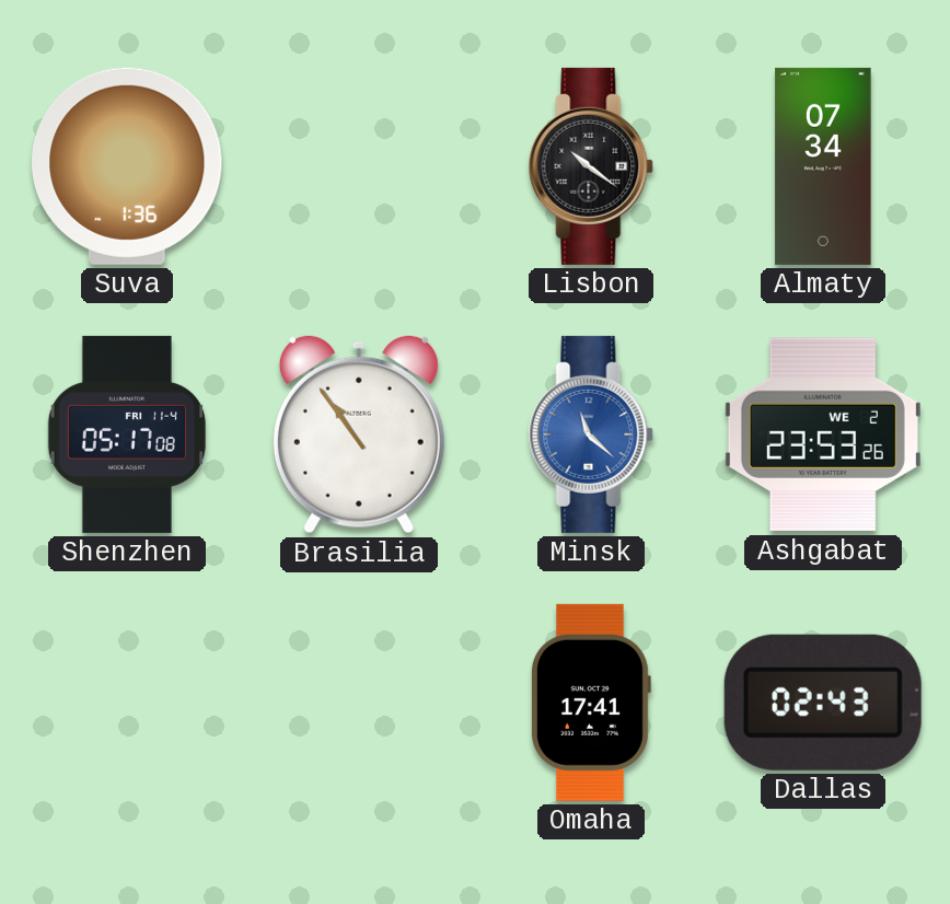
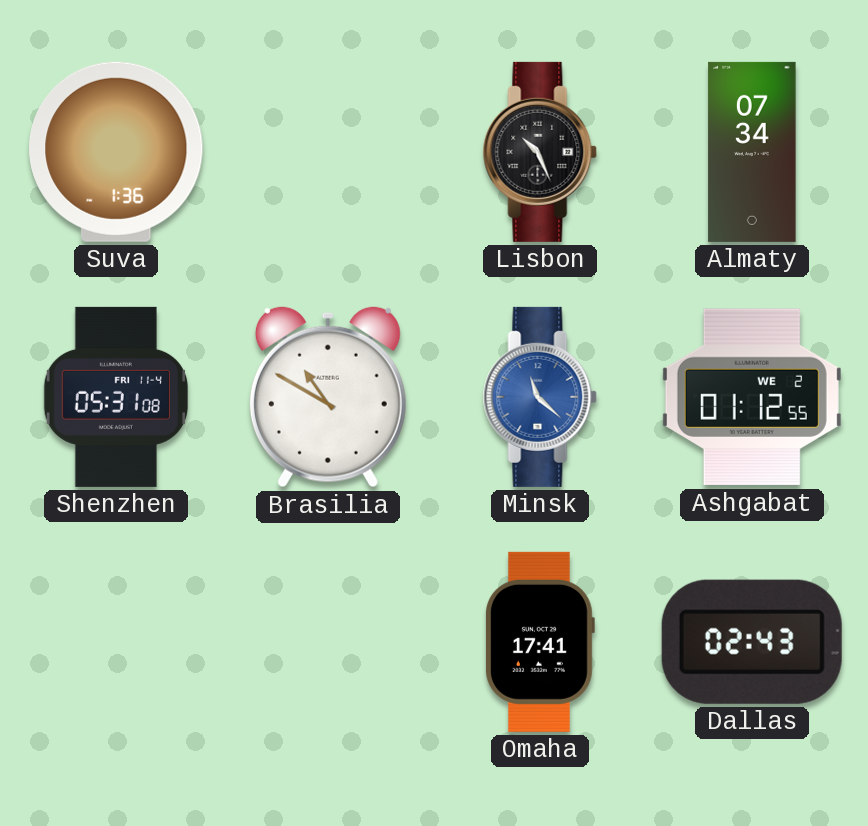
Lisbon: 10:21 -> 10:26
Shenzhen: 05:17 -> 05:31
Brasilia: 10:54 -> 10:50
Ashgabat: 23:53 -> 01:12
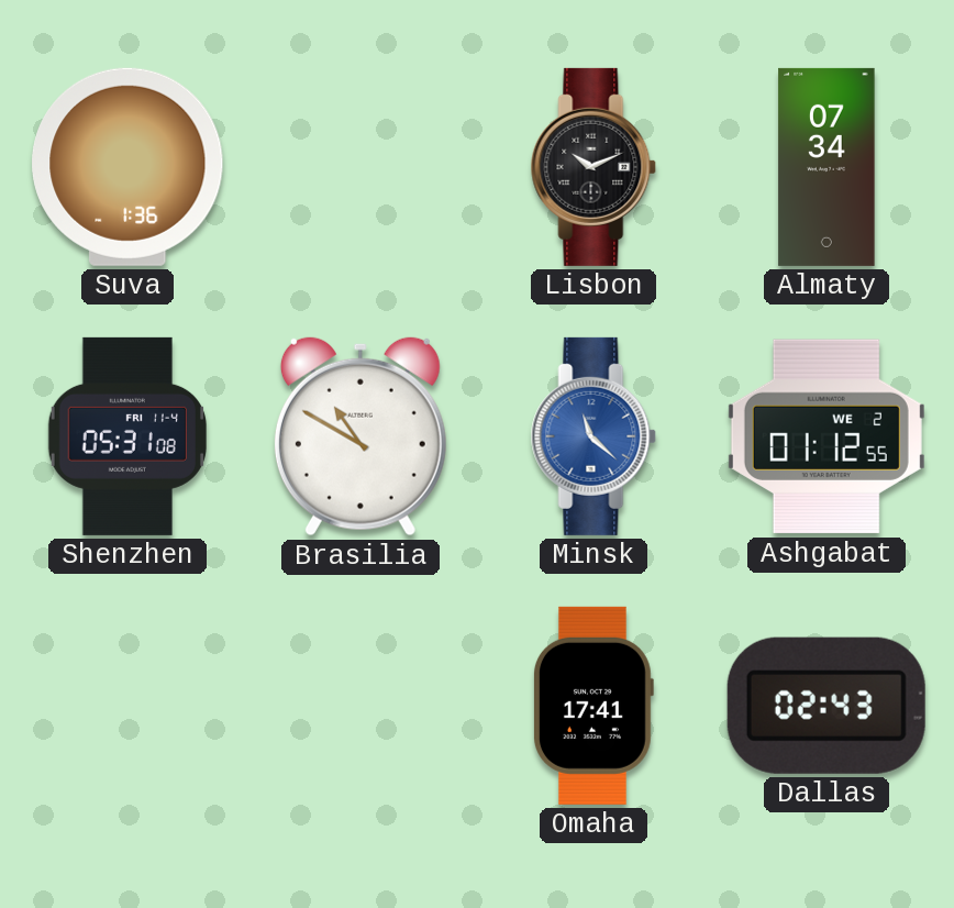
Lisbon: 10:26 -> 10:11
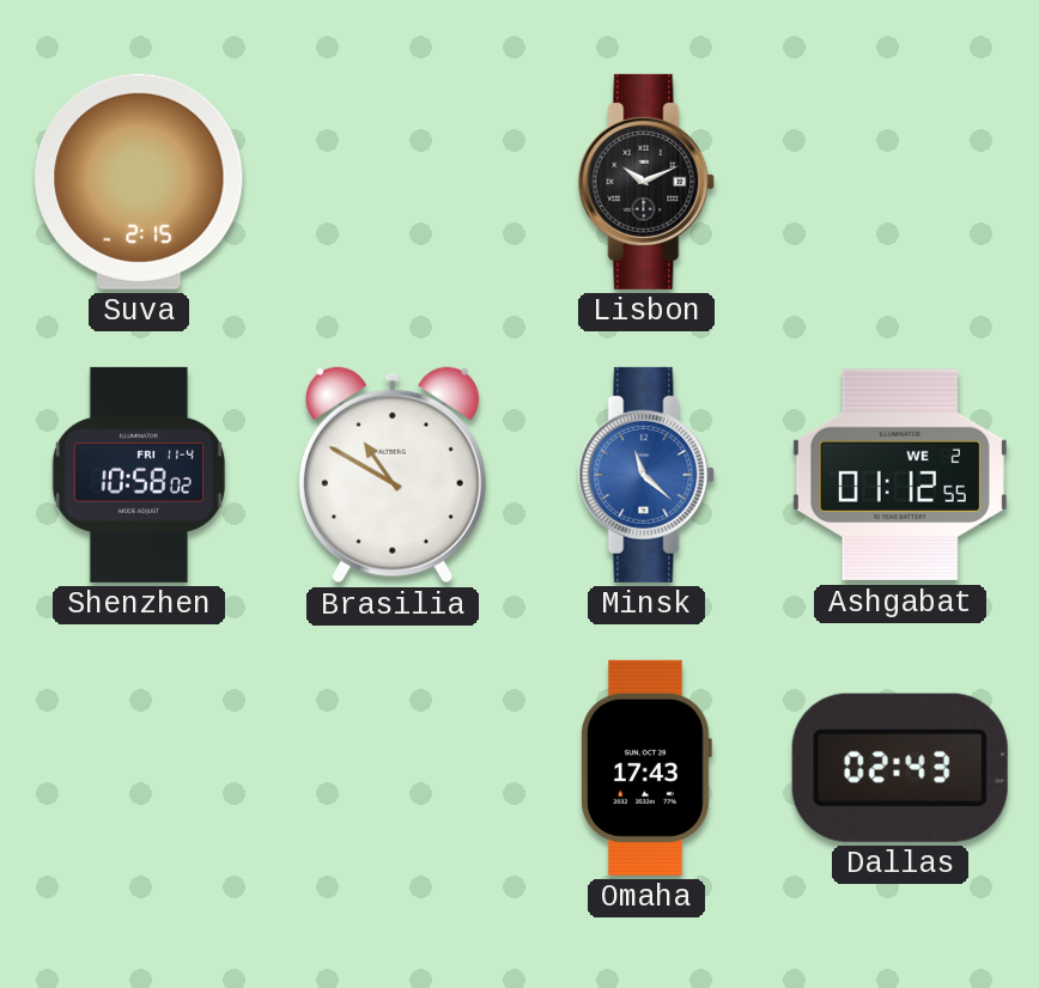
Suva: 1:36 -> 2:15
Almaty: 07:34 -> none
Shenzhen: 05:31 -> 10:58
Omaha: 17:41 -> 17:43
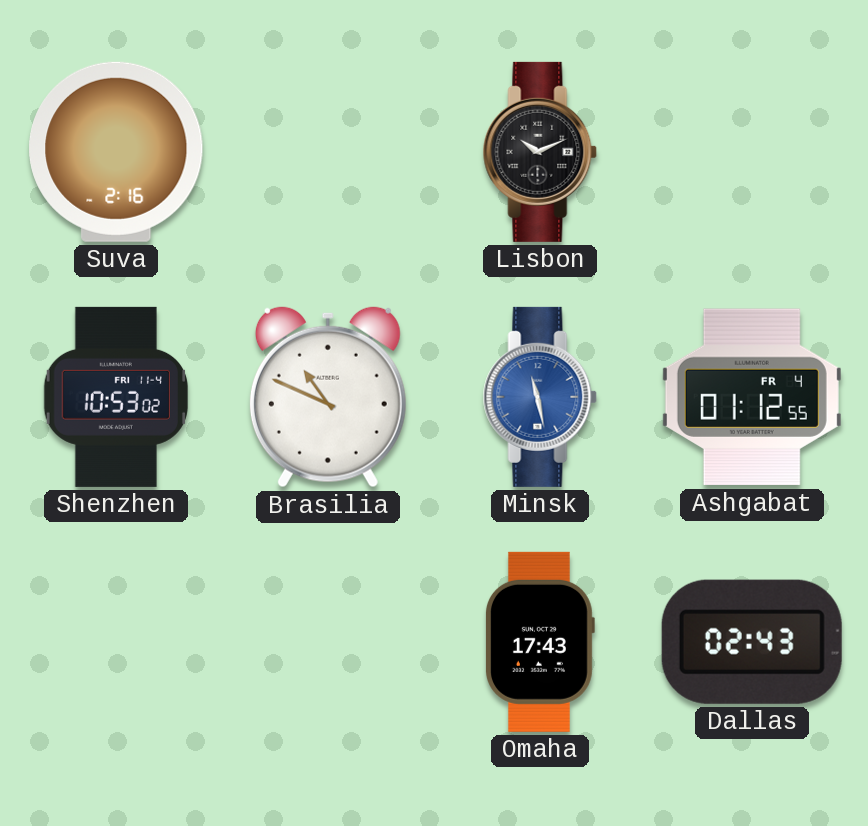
Suva: 2:15 -> 2:16
Shenzhen: 10:58 -> 10:53
Brasilia: 10:50 -> 10:49
Minsk: 11:22 -> 11:28
Ashgabat date: WE 2 -> FR 4
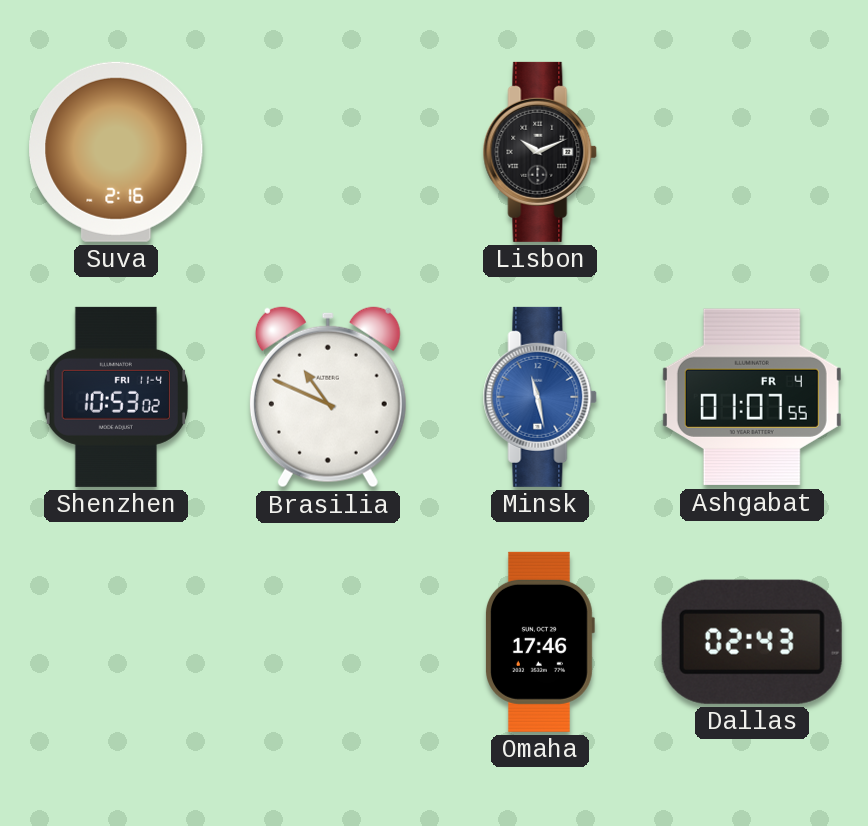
Ashgabat: 01:12 -> 01:07
Omaha: 17:43 -> 17:46
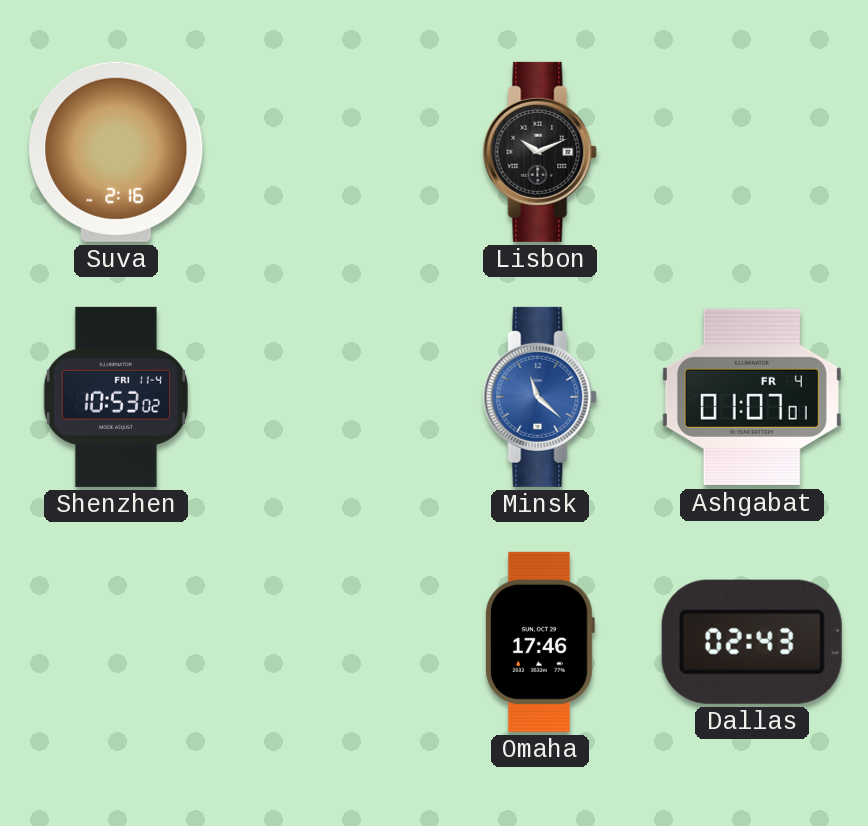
Brasilia: 10:49 -> none
Minsk: 11:28 -> 11:22
Ashgabat: 01:07:55 -> 01:07:01
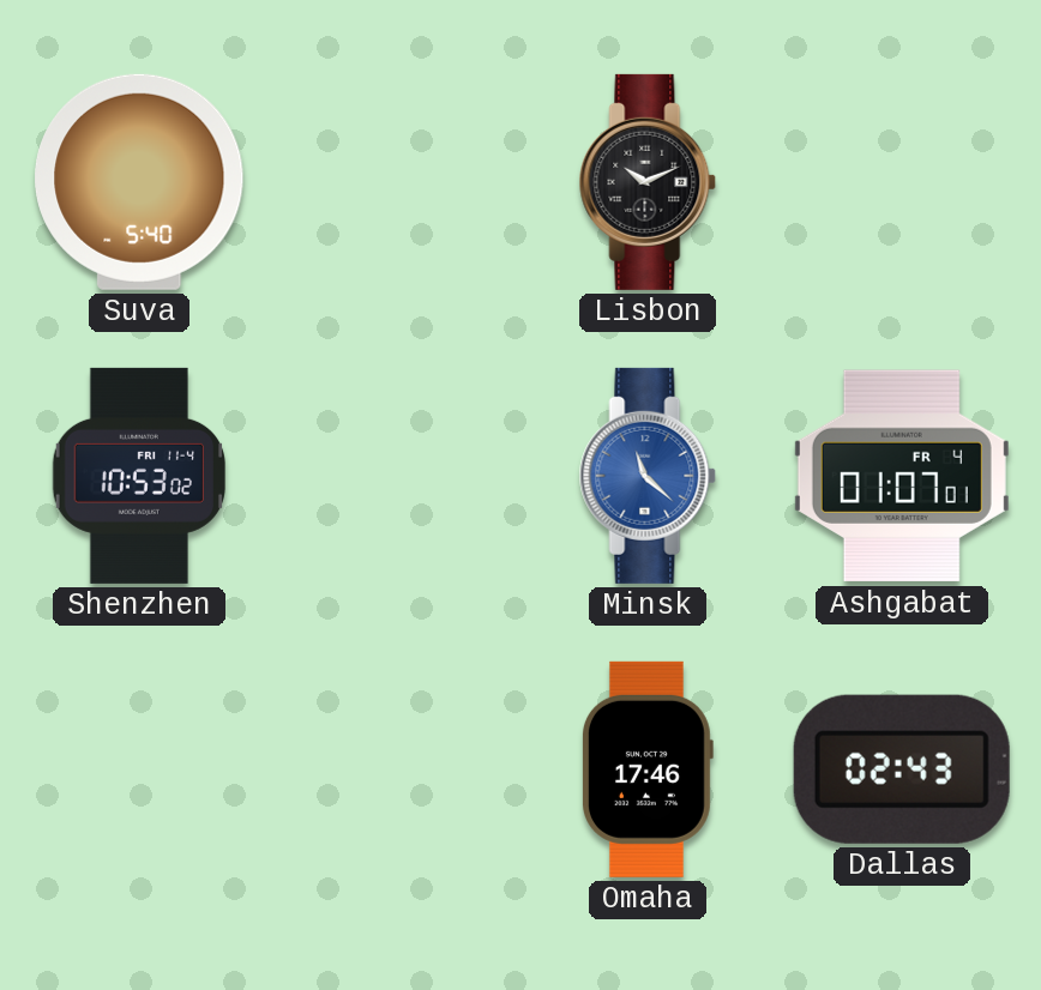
Suva: 2:16 -> 5:40
